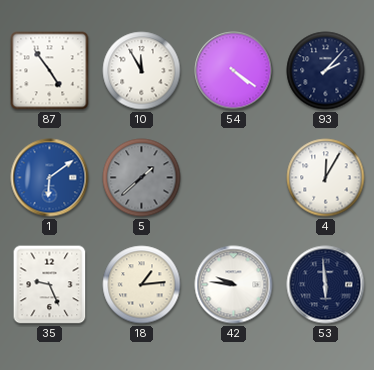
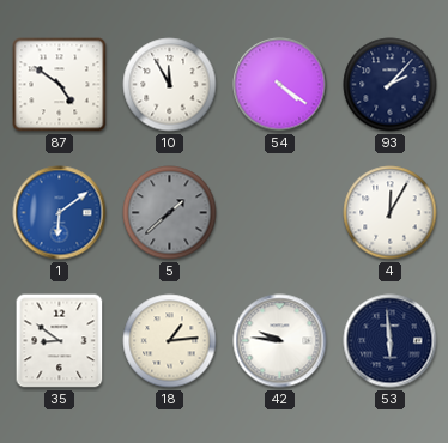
87: 4:54 -> 4:51
35: 9:26 -> 8:51
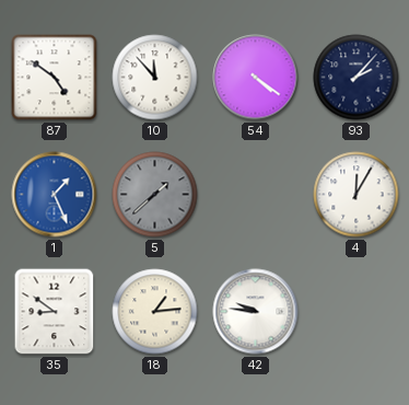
10: 11:55 -> 11:53
1: 6:09 -> 1:26
53: 5:59 -> none
